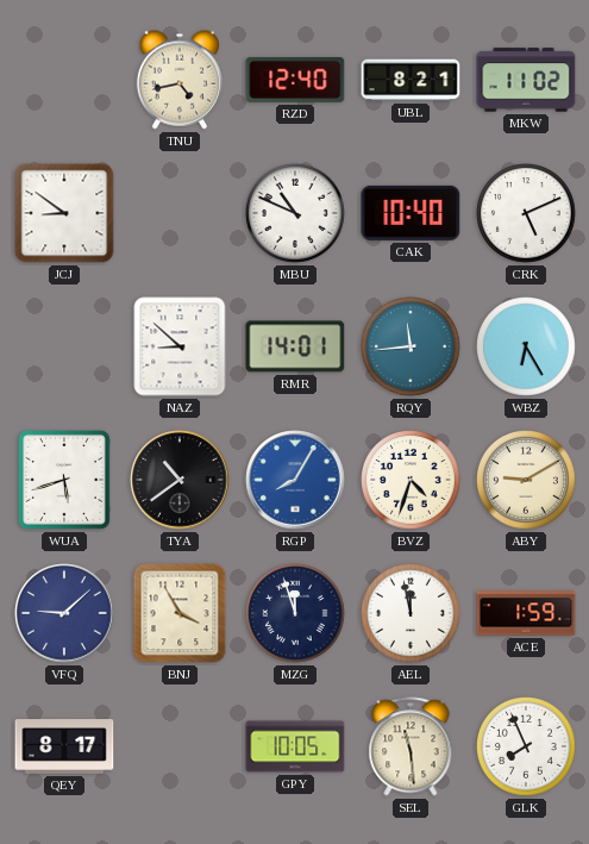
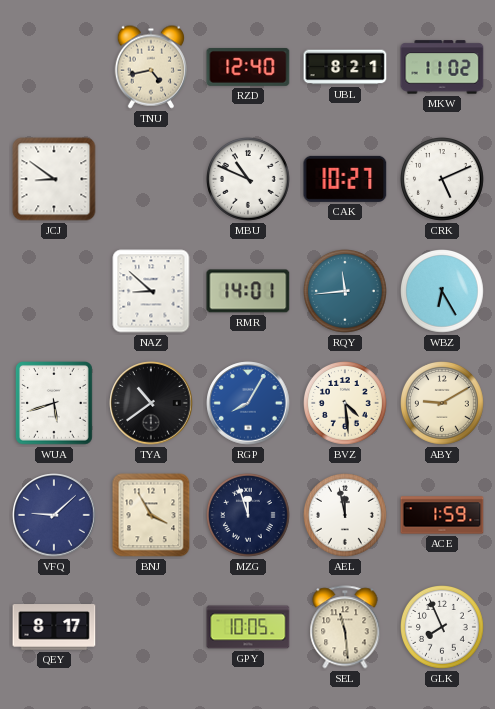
CAK: 10:40 -> 10:27
BVZ: 4:33 -> 4:29
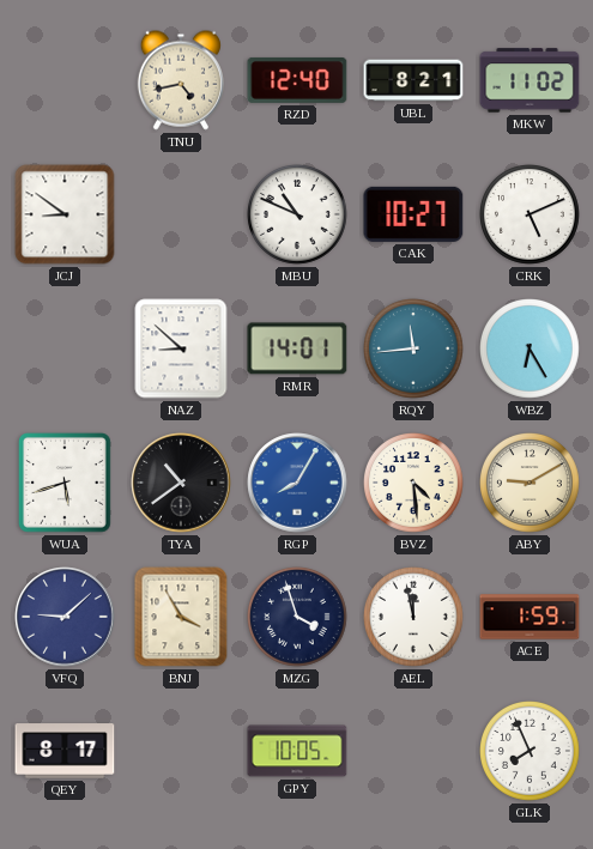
MZG: 11:57 -> 3:57
SEL: 11:29 -> none
